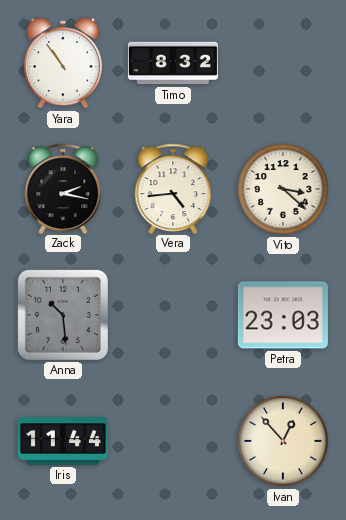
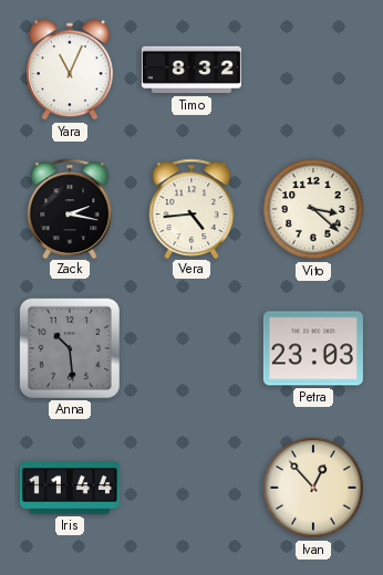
Yara: 10:54 -> 11:04
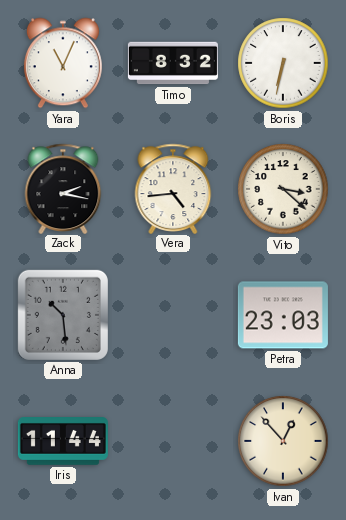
Boris: none -> 6:32
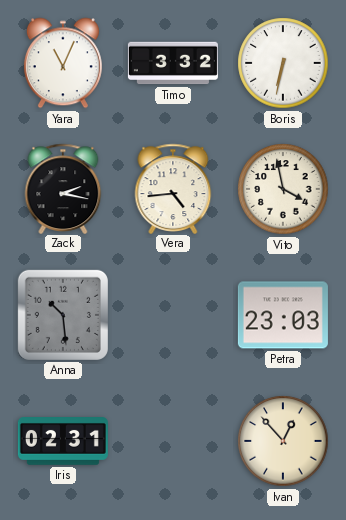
Timo: 8:32 -> 3:32
Vito: 3:22 -> 3:58
Iris: 11:44 -> 02:31
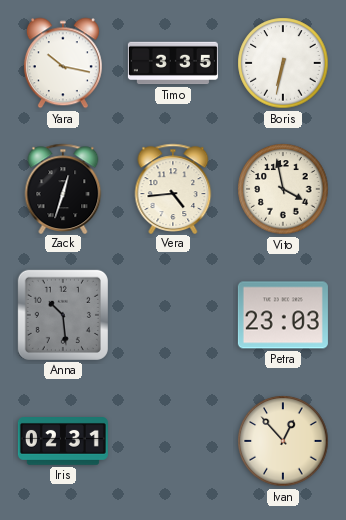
Yara: 11:04 -> 10:17
Timo: 3:32 -> 3:35
Zack: 2:17 -> 12:33
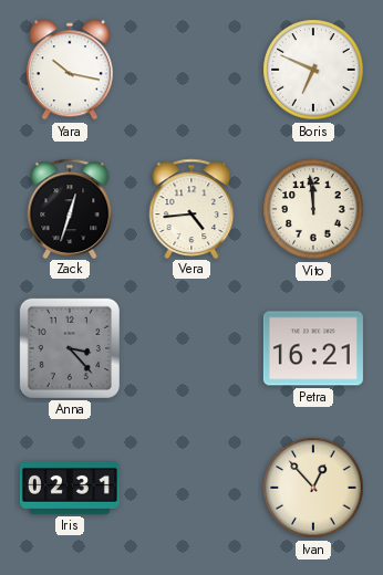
Timo: 3:35 -> none
Boris: 6:32 -> 6:49
Vito: 3:58 -> 11:59
Anna: 10:29 -> 3:23
Petra: 23:03 -> 16:21
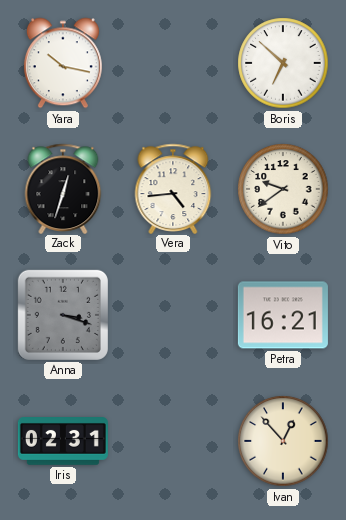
Boris: 6:49 -> 6:52
Vito: 11:59 -> 9:39
Anna: 3:23 -> 3:18
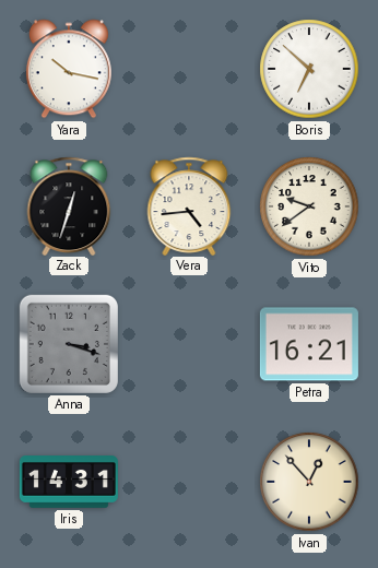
Iris: 02:31 -> 14:31
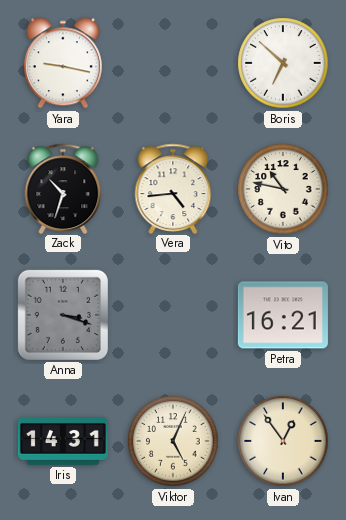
Yara: 10:17 -> 9:17
Zack: 12:33 -> 10:33
Vito: 9:39 -> 10:47
Viktor: none -> 5:04
Ivan: 12:53 -> 12:54
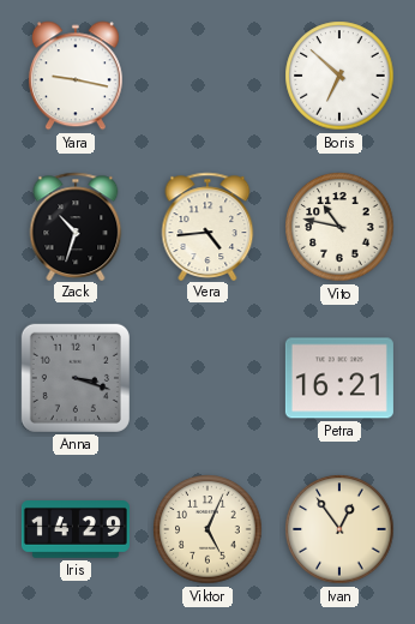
Iris: 14:31 -> 14:29
